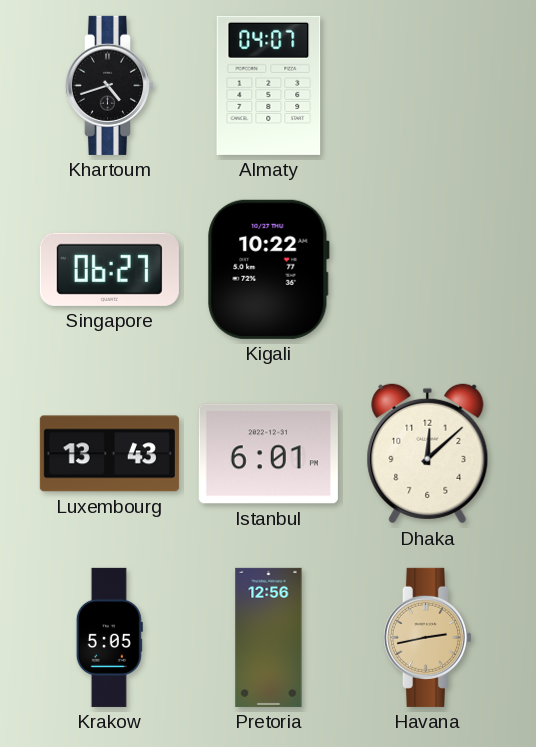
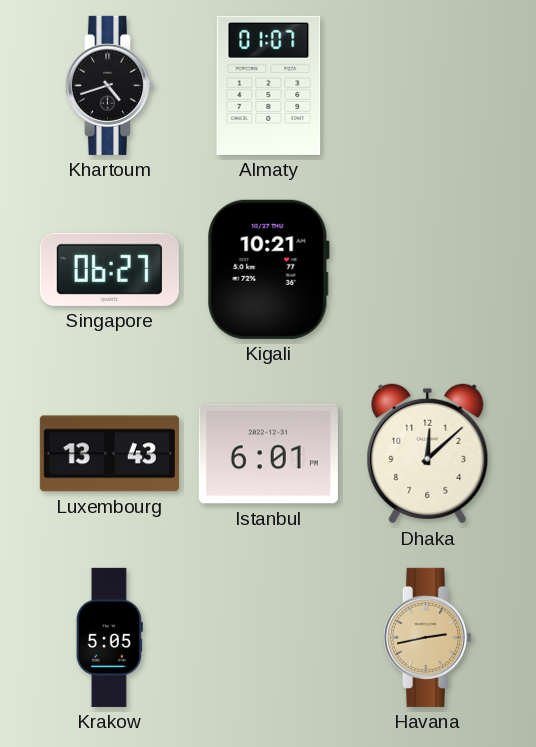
Almaty: 04:07 -> 01:07
Kigali: 10:22 -> 10:21
Pretoria: 12:56 -> none
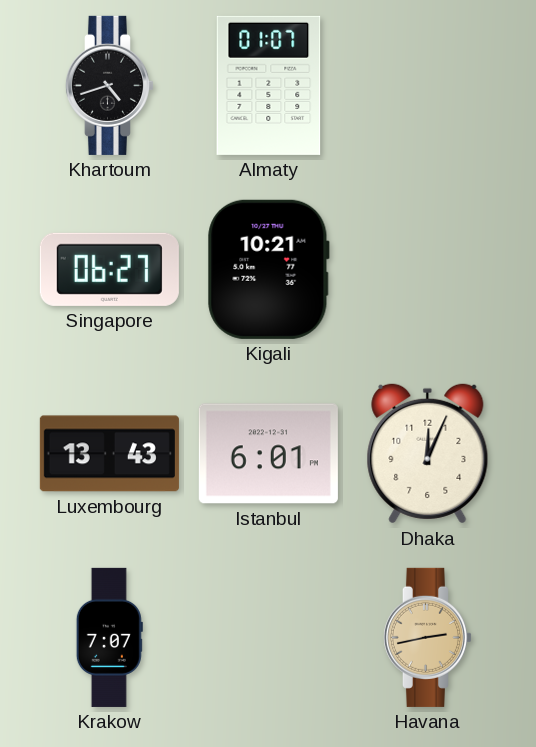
Dhaka: 12:08 -> 12:04
Krakow: 5:05 -> 7:07
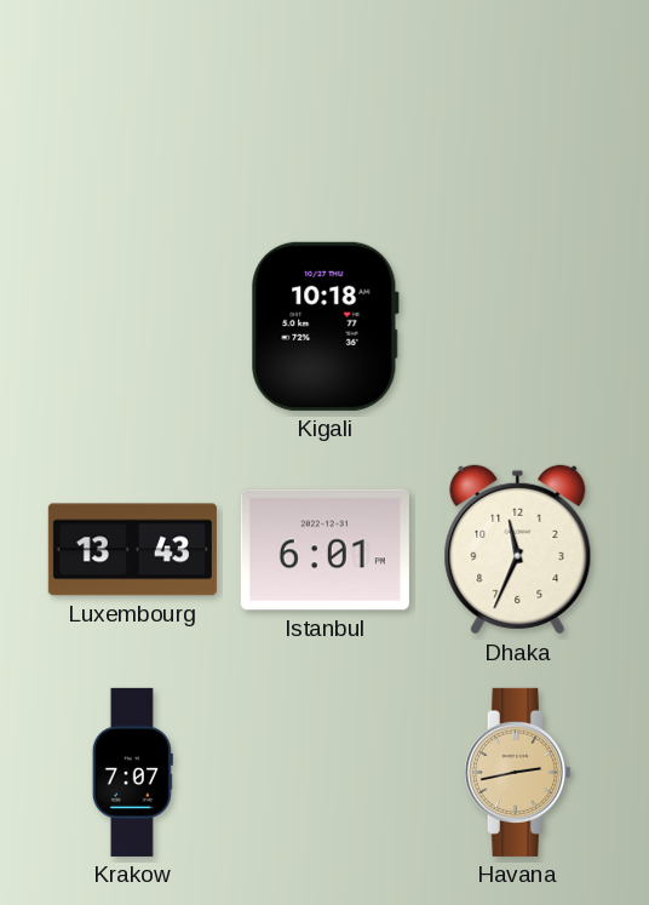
Khartoum: 4:42 -> none
Almaty: 01:07 -> none
Singapore: 06:27 -> none
Kigali: 10:21 -> 10:18
Dhaka: 12:04 -> 11:34
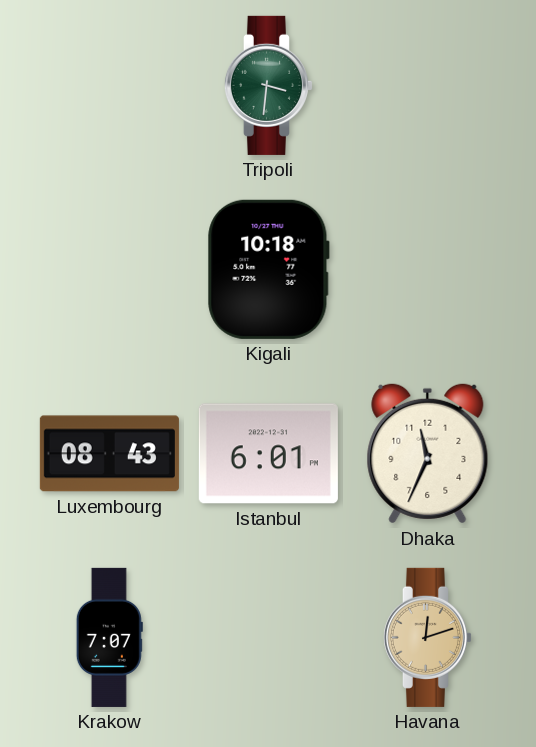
Tripoli: none -> 3:31
Luxembourg: 13:43 -> 08:43
Havana: 2:43 -> 12:12
